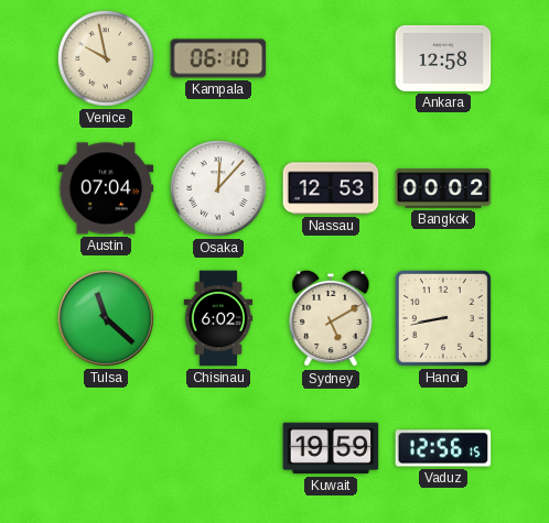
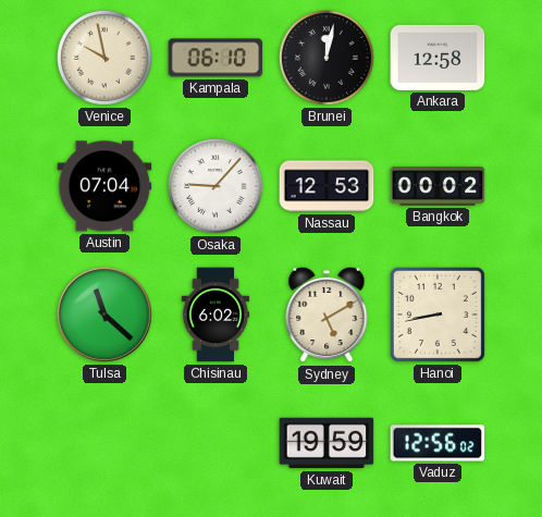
Brunei: none -> 12:02
Osaka: 12:07 -> 9:07
Vaduz: 12:56:15 -> 12:56:02
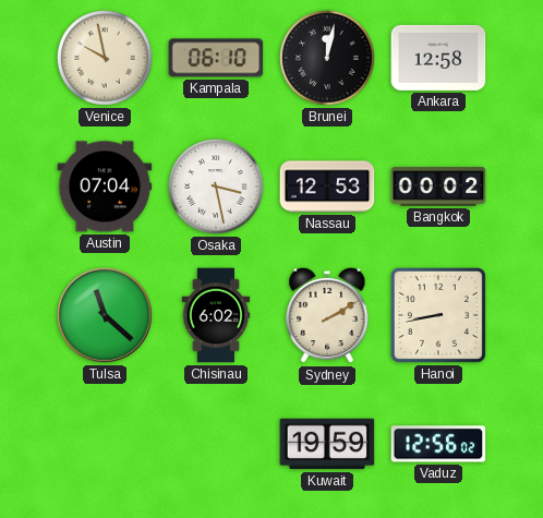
Osaka: 9:07 -> 3:28
Sydney: 5:10 -> 2:10
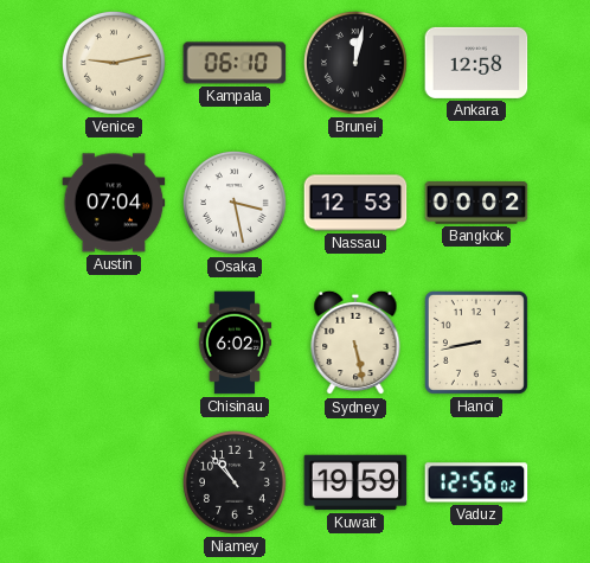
Venice: 9:58 -> 9:13
Tulsa: 11:22 -> none
Sydney: 2:10 -> 5:28
Niamey: none -> 10:53
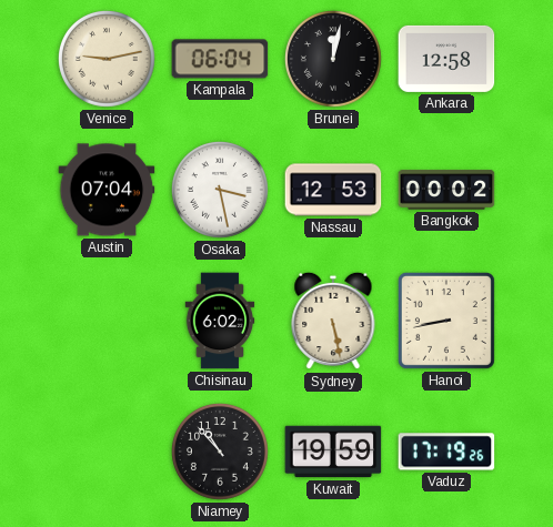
Kampala: 06:10 -> 06:04
Vaduz: 12:56 -> 17:19
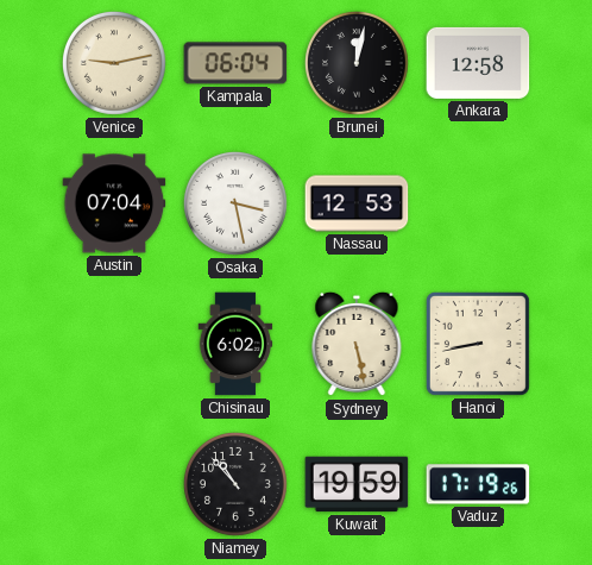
Bangkok: 00:02 -> none
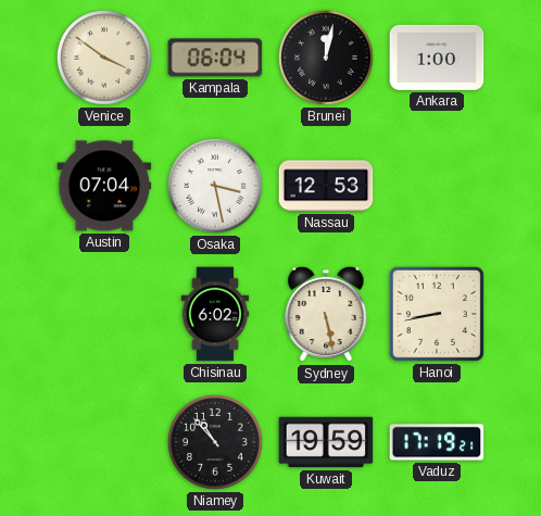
Venice: 9:13 -> 3:51
Ankara: 12:58 -> 1:00
Vaduz: 17:19:26 -> 17:19:21
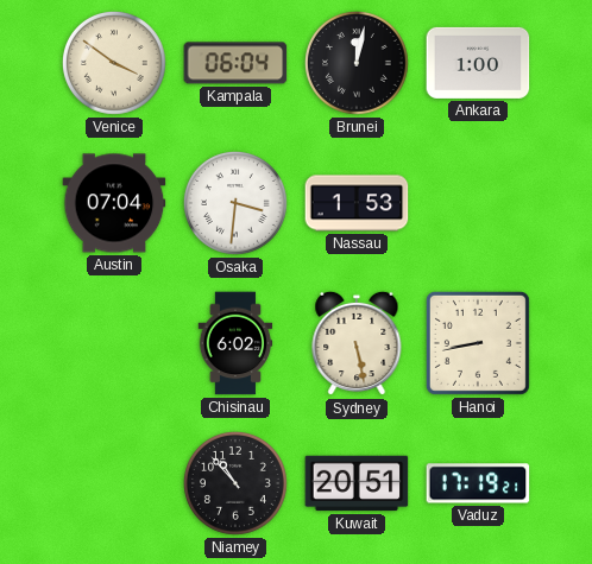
Osaka: 3:28 -> 3:31
Nassau: 12:53 -> 1:53
Kuwait: 19:59 -> 20:51
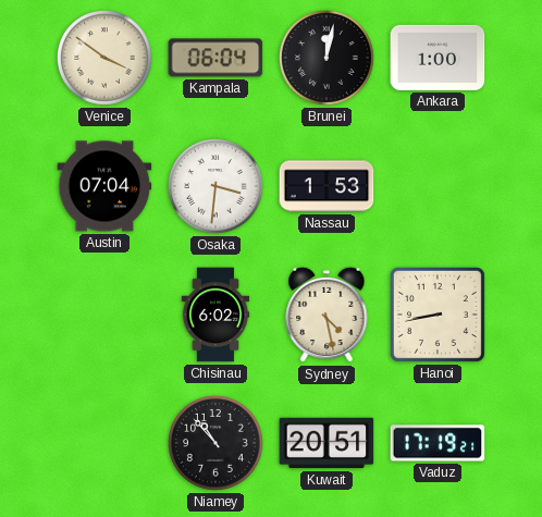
Sydney: 5:28 -> 4:28
